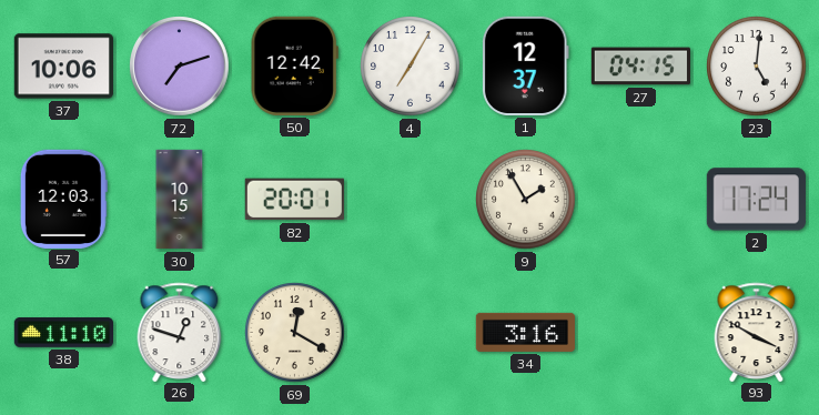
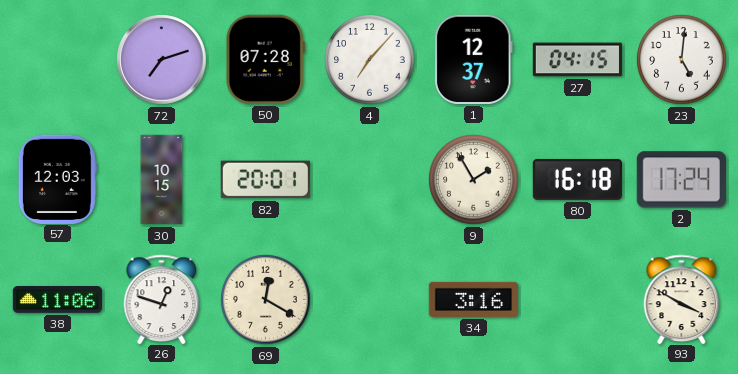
37: 10:06 -> none
50: 12:42 -> 07:28
4: 7:05 -> 7:07
80: none -> 16:18
38: 11:10 -> 11:06
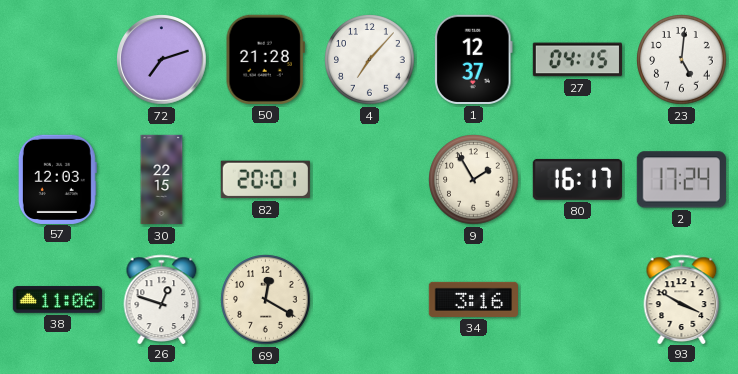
50: 07:28 -> 21:28
30: 10:15 -> 22:15
80: 16:18 -> 16:17
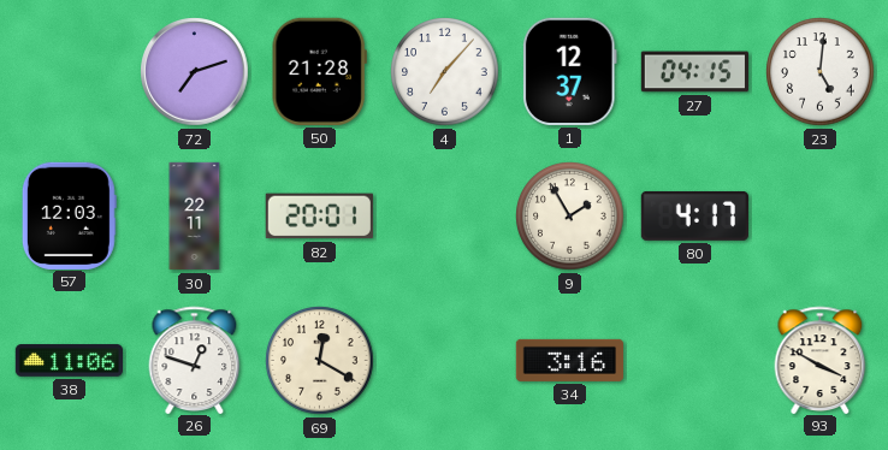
30: 22:15 -> 22:11
80: 16:17 -> 4:17
2: 17:24 -> none
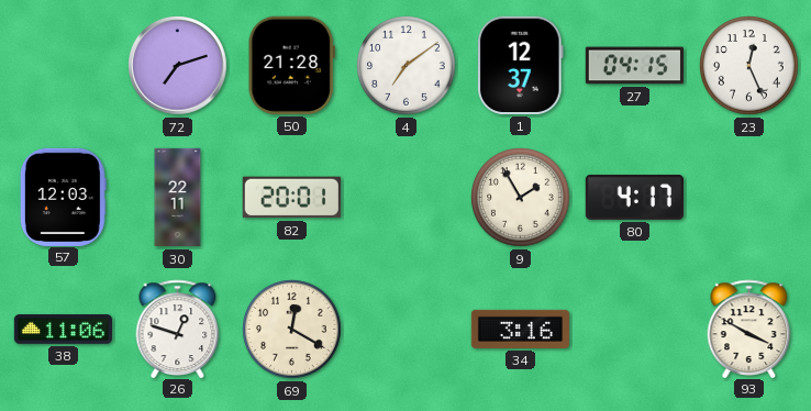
4: 7:07 -> 7:09
23: 5:01 -> 12:26
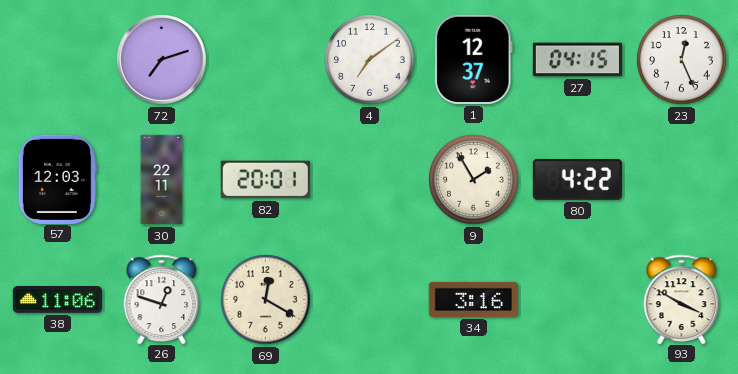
50: 21:28 -> none
80: 4:17 -> 4:22
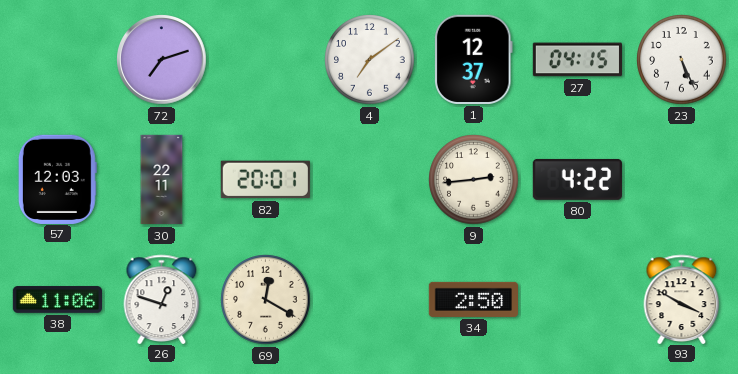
23: 12:26 -> 5:26
9: 1:55 -> 2:44
34: 3:16 -> 2:50
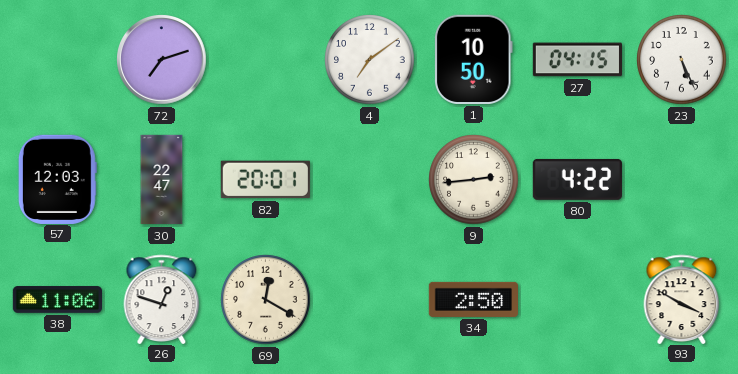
1: 12:37 -> 10:50
30: 22:11 -> 22:47
